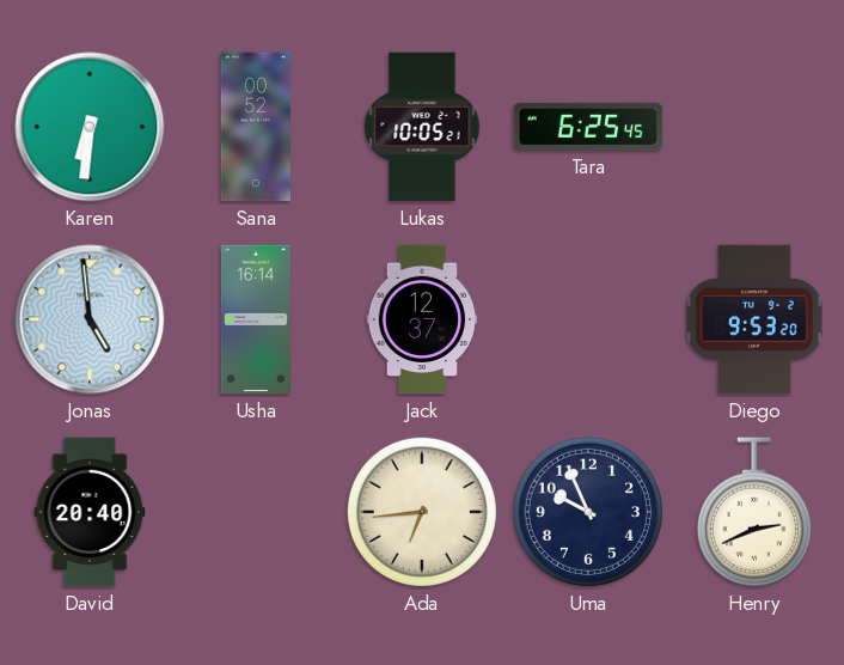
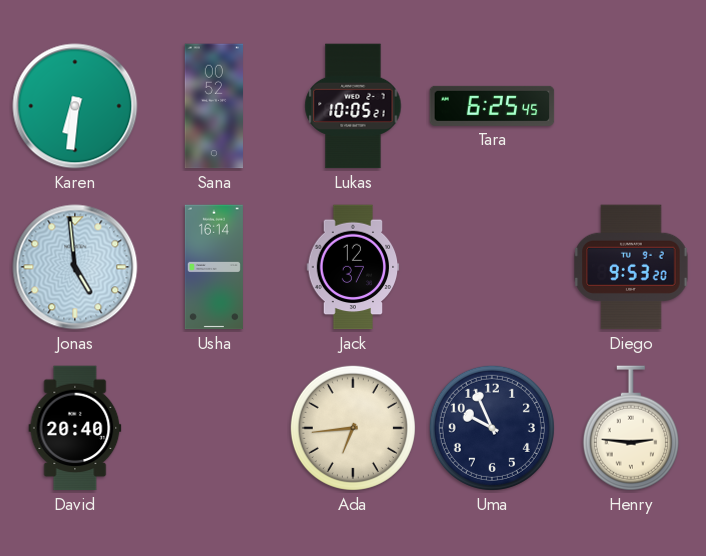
Henry: 2:41 -> 2:46
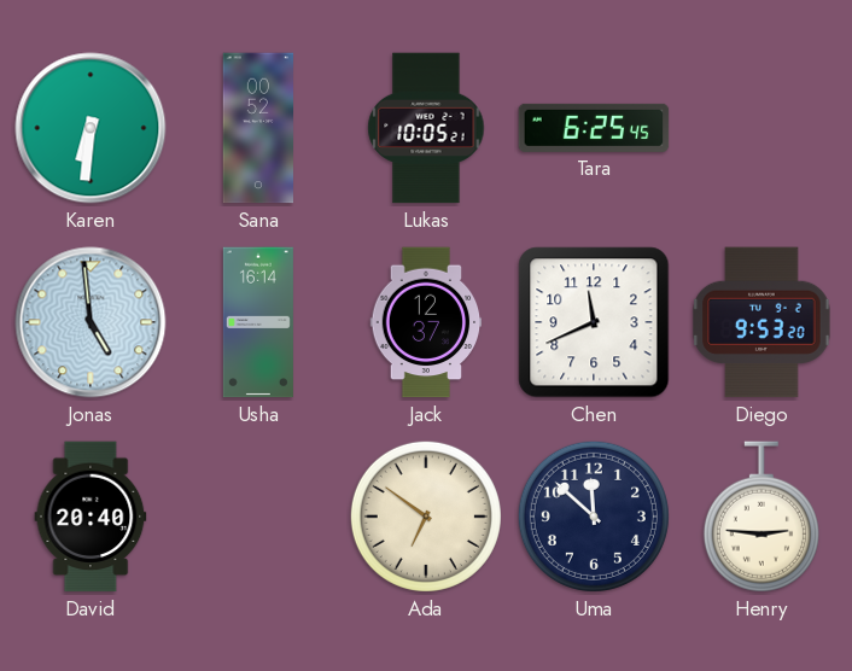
Chen: none -> 11:41
Ada: 6:44 -> 6:51
Uma: 9:56 -> 11:52
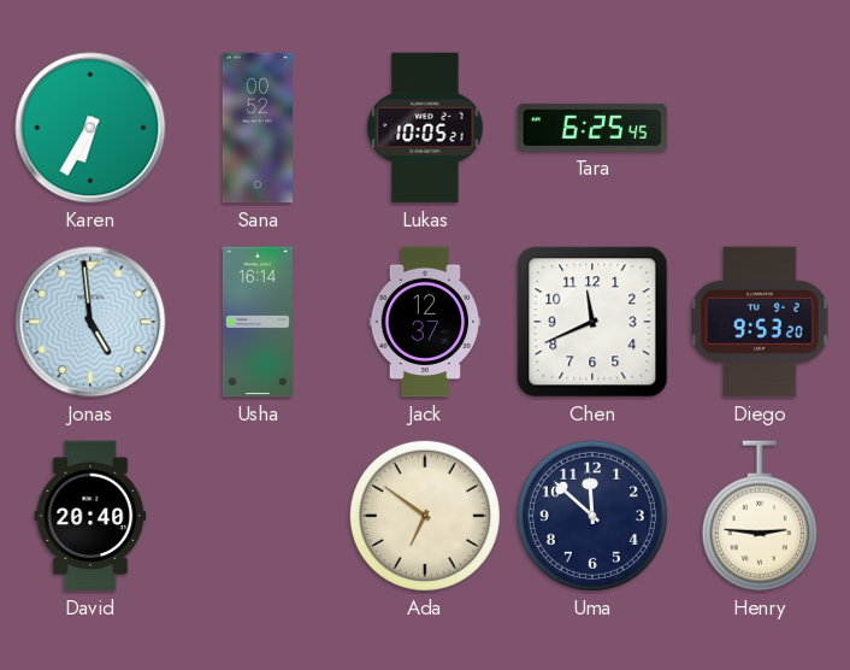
Karen: 6:31 -> 6:35
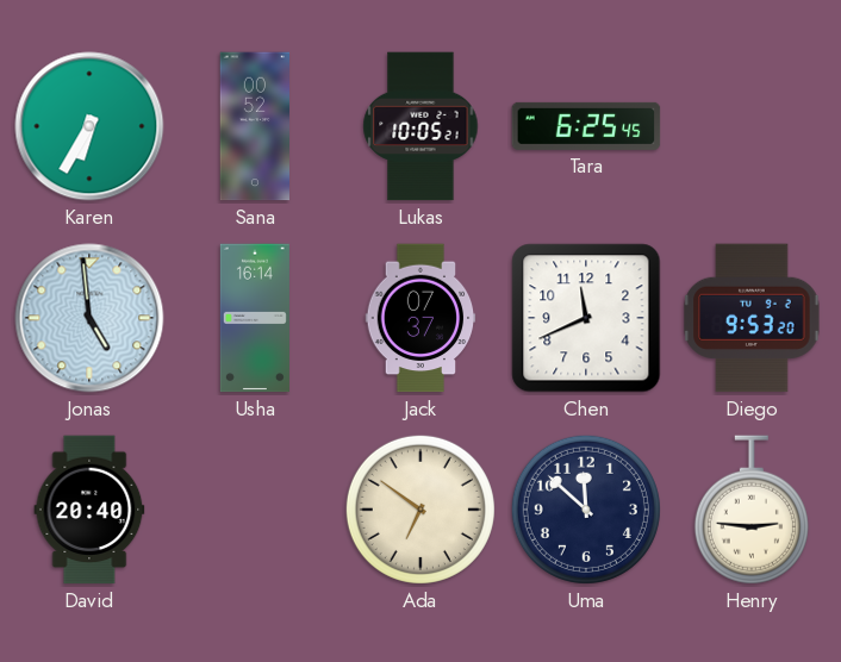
Jack: 12:37 -> 07:37
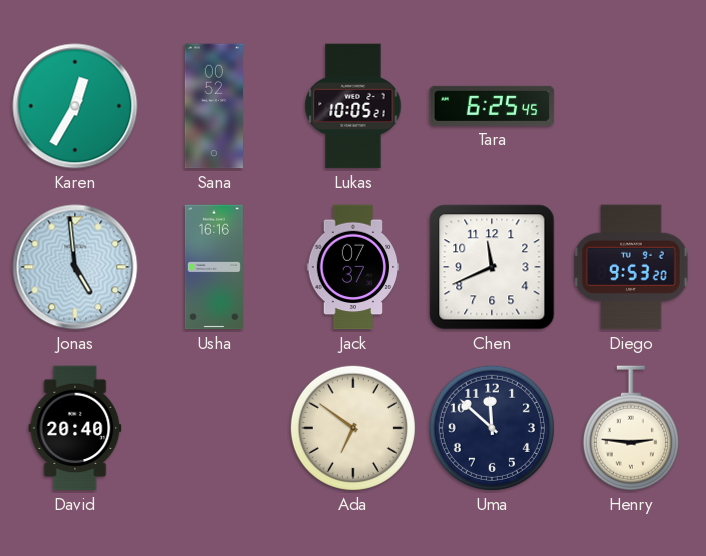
Karen: 6:35 -> 12:35
Usha: 16:14 -> 16:16
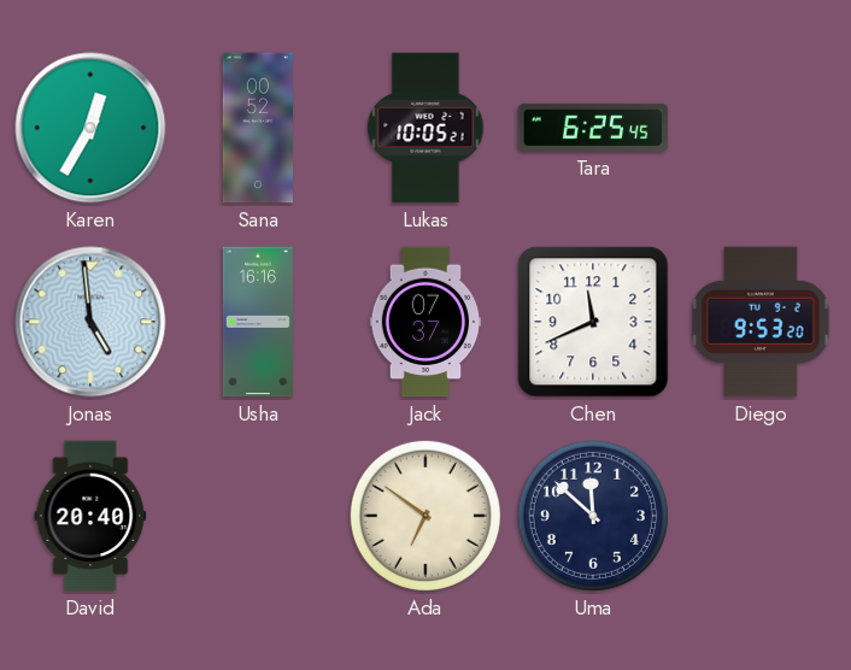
Henry: 2:46 -> none
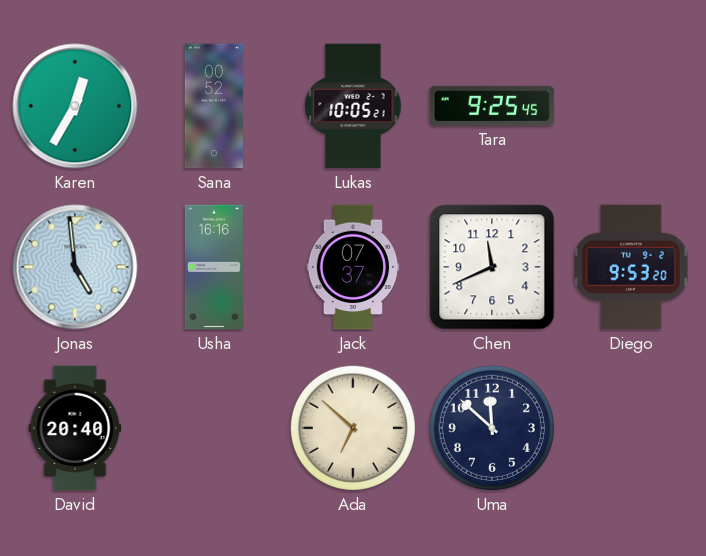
Tara: 6:25 -> 9:25
Ada: 6:51 -> 6:52
